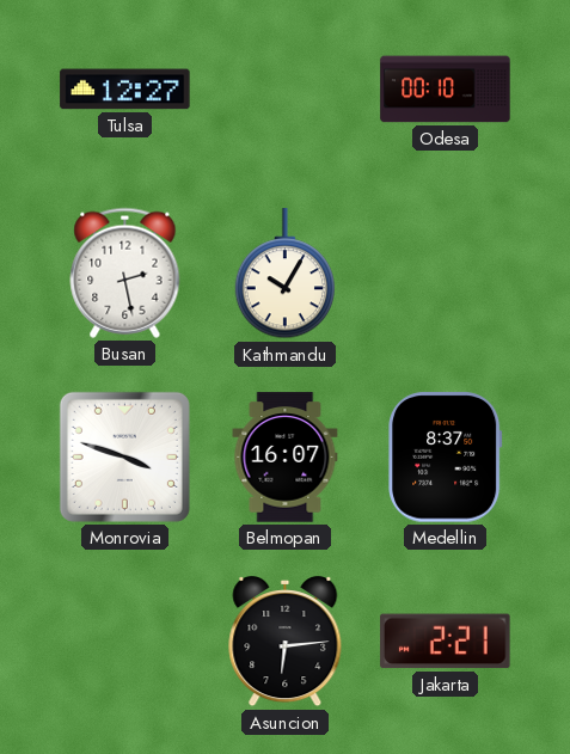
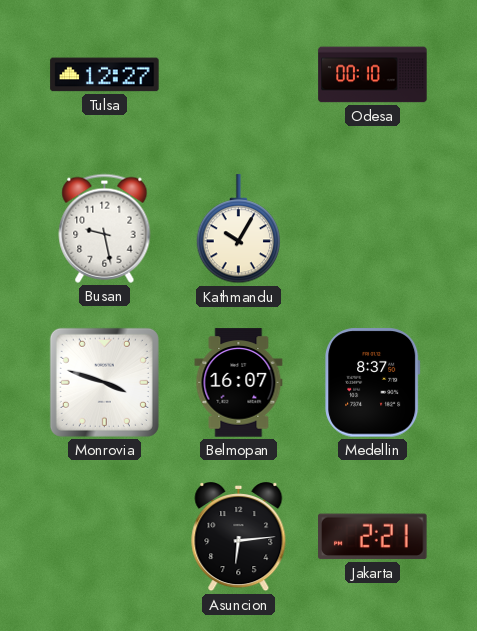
Busan: 2:28 -> 9:28
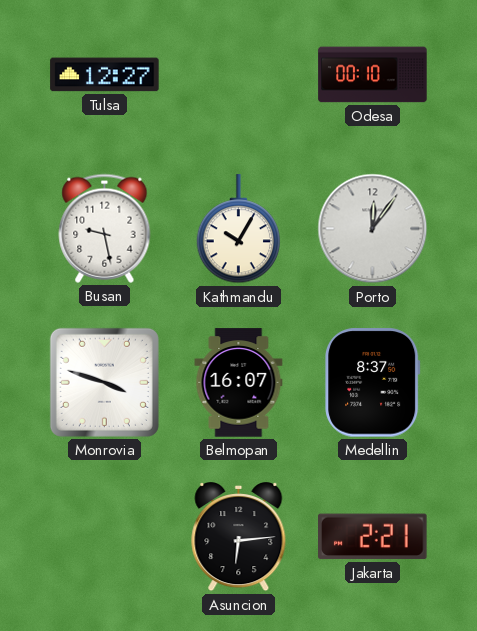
Porto: none -> 12:06
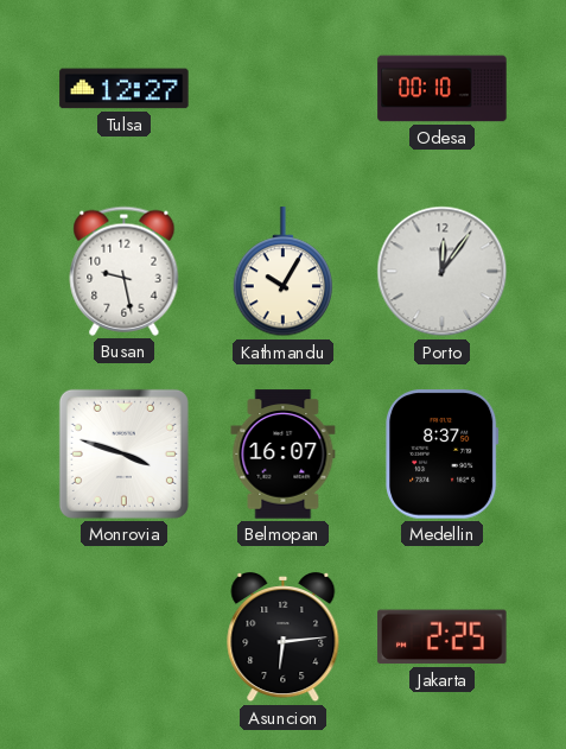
Jakarta: 2:21 -> 2:25
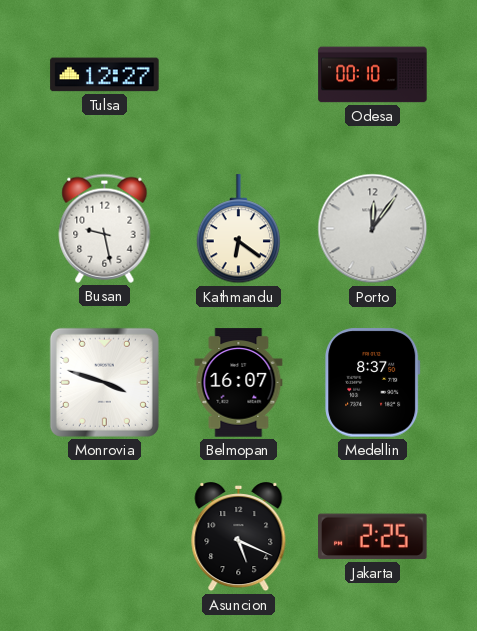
Kathmandu: 10:05 -> 6:21
Asuncion: 6:14 -> 5:19
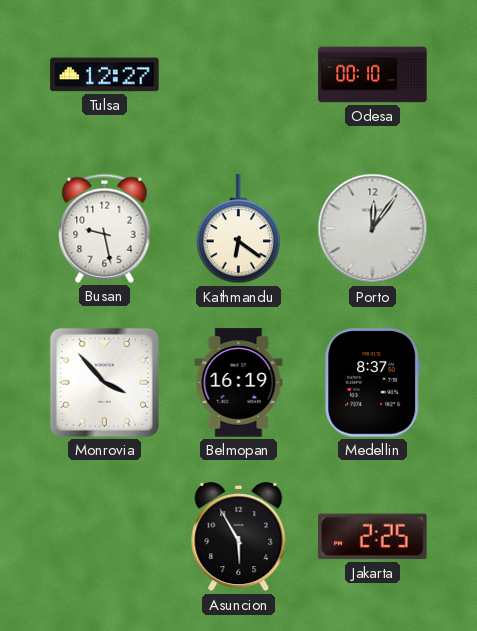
Monrovia: 3:48 -> 3:53
Belmopan: 16:07 -> 16:19
Asuncion: 5:19 -> 5:55
